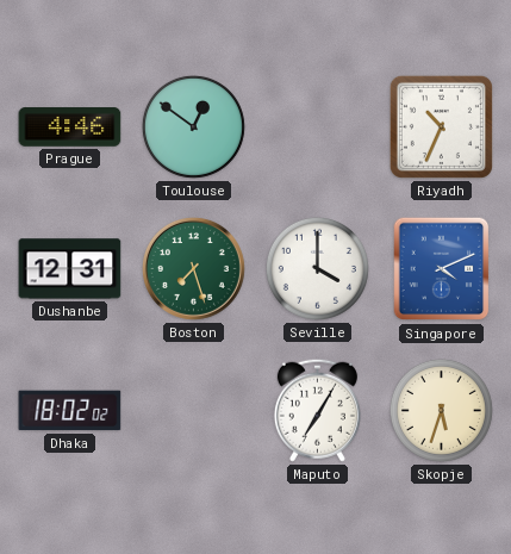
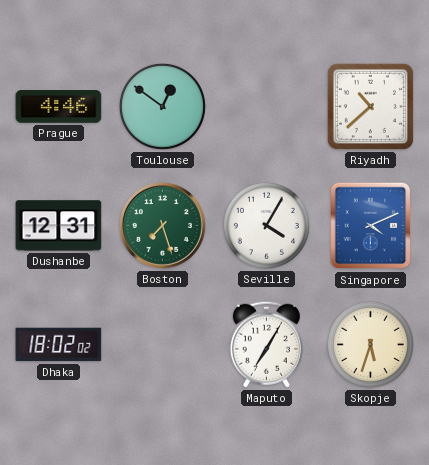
Riyadh: 10:34 -> 10:38
Seville: 4:00 -> 4:05
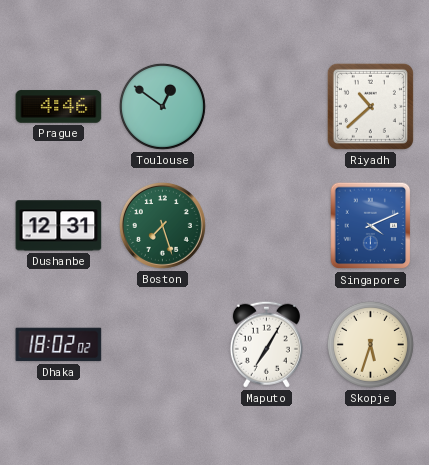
Seville: 4:05 -> none
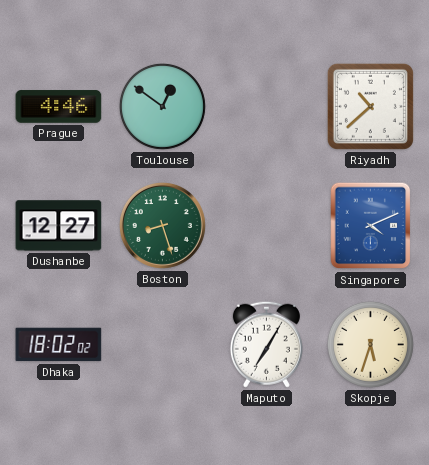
Dushanbe: 12:31 -> 12:27
Boston: 7:27 -> 8:27
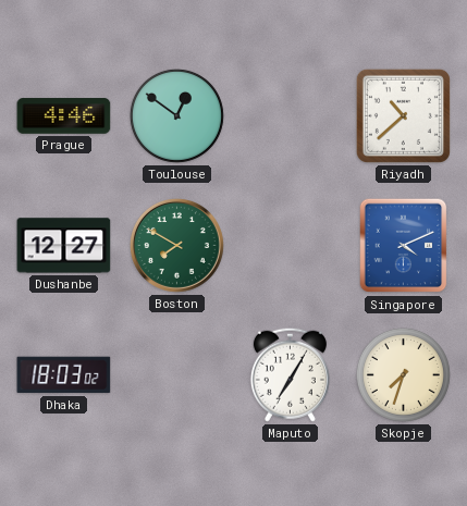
Boston: 8:27 -> 7:50
Dhaka: 18:02 -> 18:03
Skopje: 5:33 -> 7:33
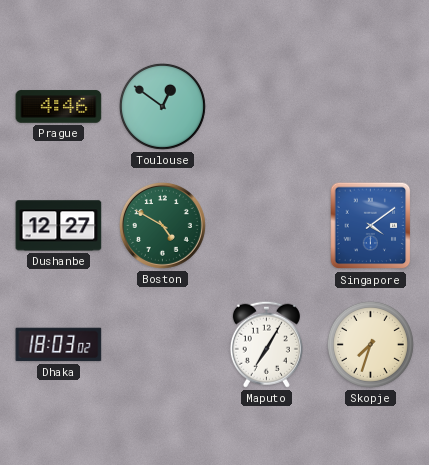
Riyadh: 10:38 -> none
Boston: 7:50 -> 4:50
Singapore: 4:11 -> 4:09
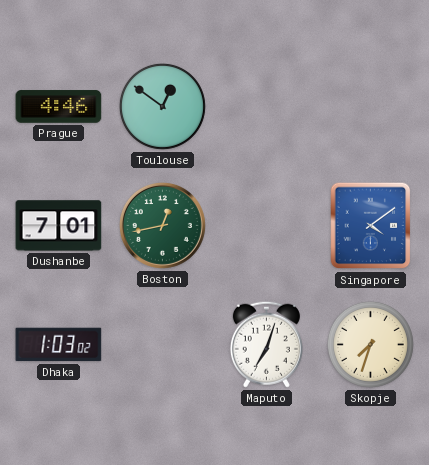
Dushanbe: 12:27 -> 7:01
Boston: 4:50 -> 12:43
Dhaka: 18:03 -> 1:03
Maputo: 7:05 -> 7:03
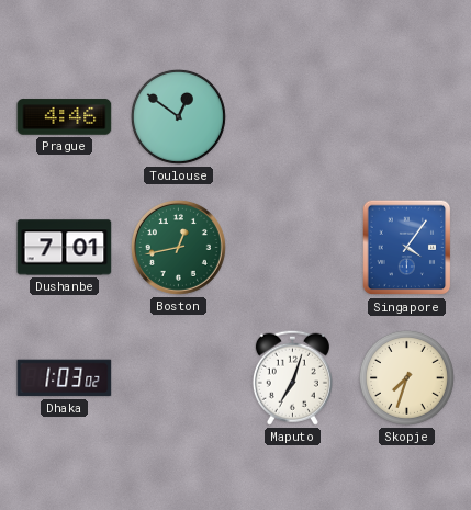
Singapore: 4:09 -> 4:06
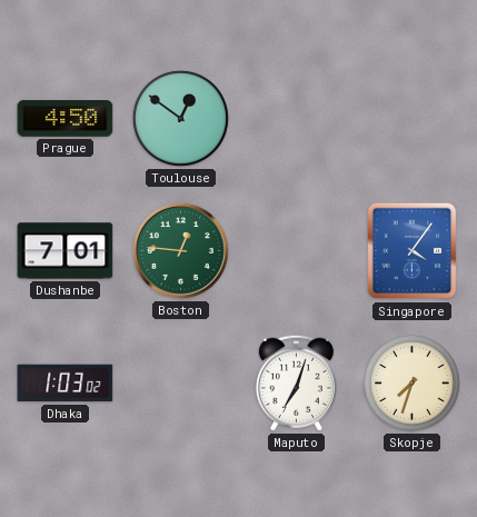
Prague: 4:46 -> 4:50
Boston: 12:43 -> 12:46
